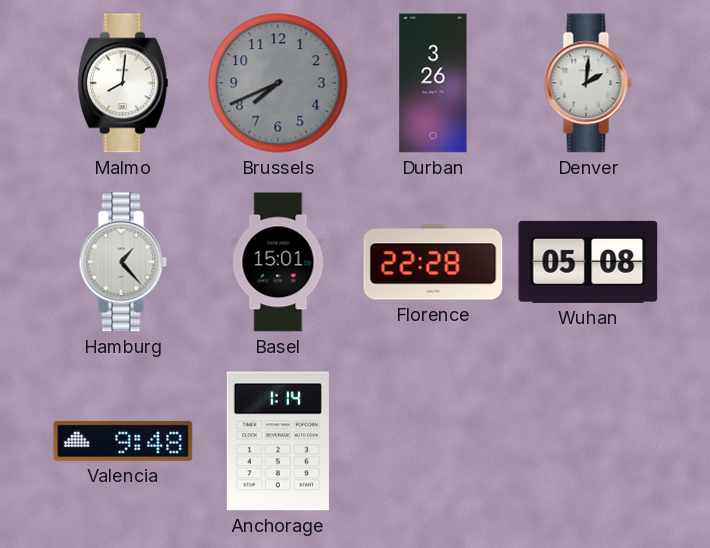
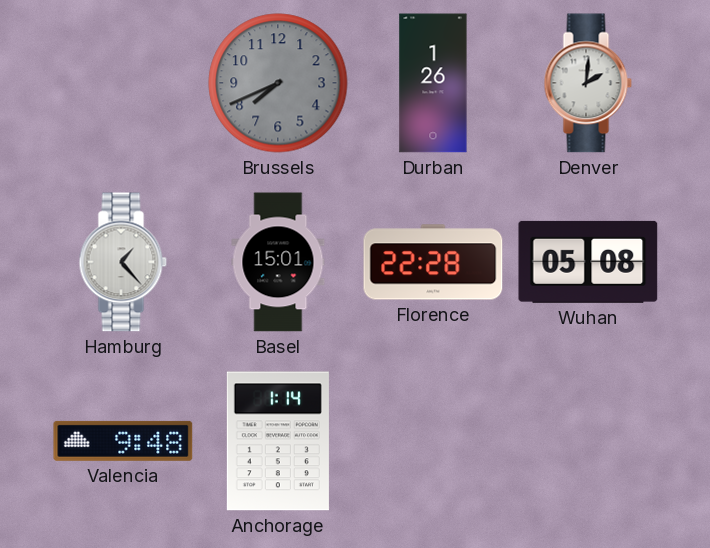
Malmo: 8:01 -> none
Durban: 3:26 -> 1:26
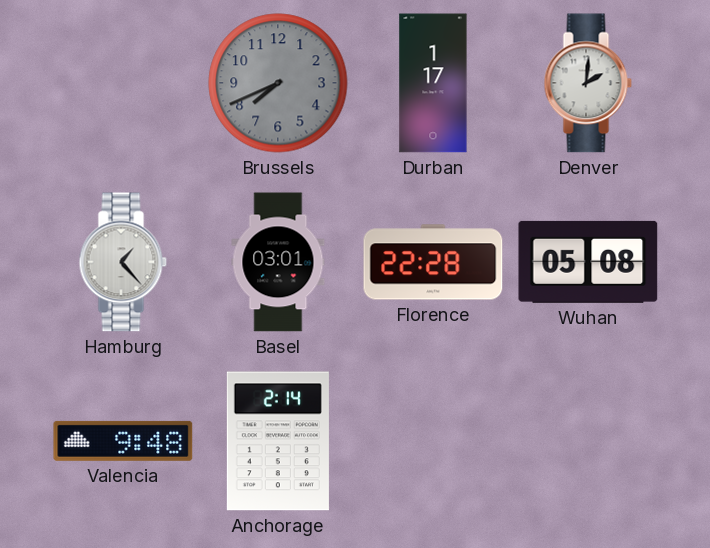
Durban: 1:26 -> 1:17
Basel: 15:01 -> 03:01
Anchorage: 1:14 -> 2:14
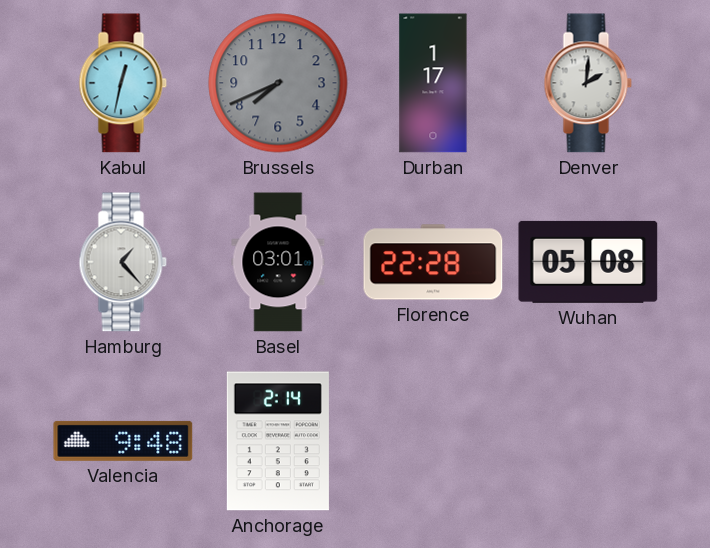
Kabul: none -> 12:32
